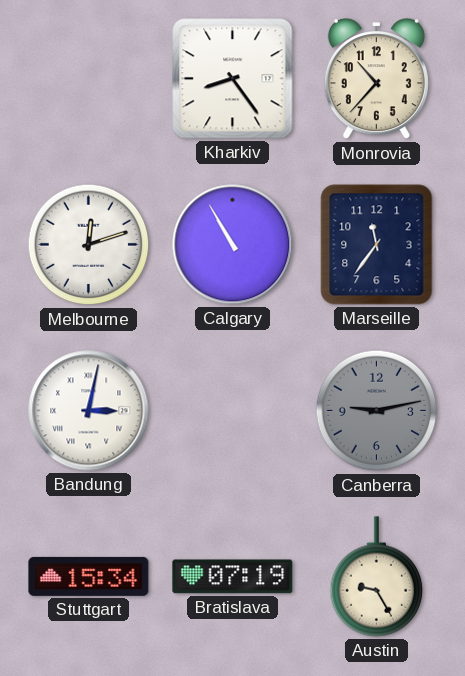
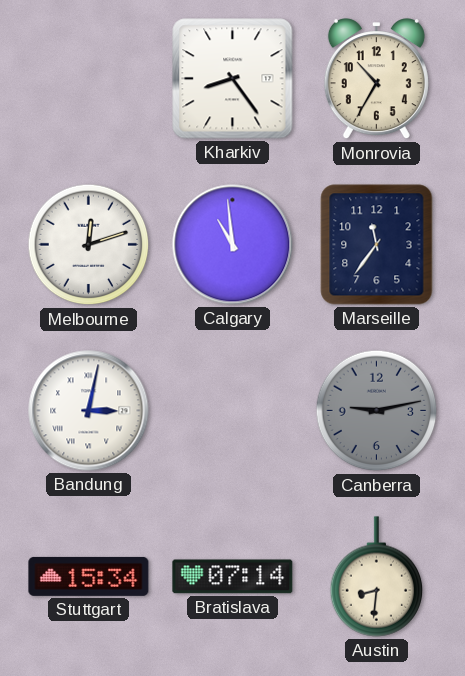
Monrovia: 10:37 -> 10:35
Calgary: 10:55 -> 10:59
Bratislava: 07:19 -> 07:14
Austin: 9:25 -> 8:31
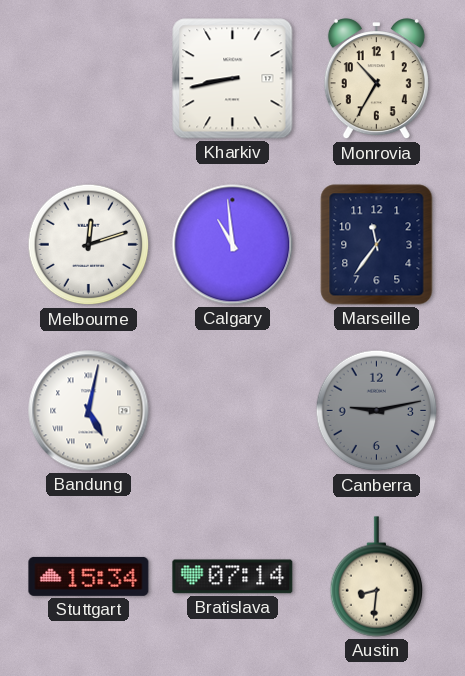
Kharkiv: 8:24 -> 8:43
Bandung: 3:02 -> 5:02
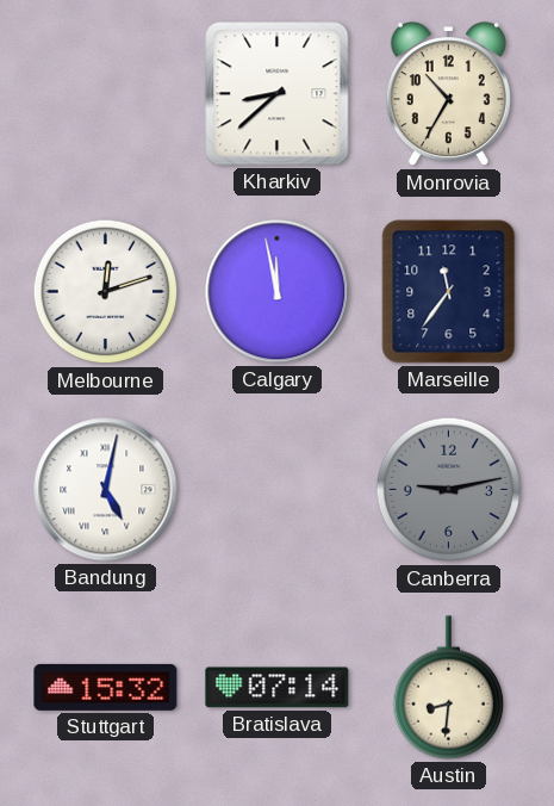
Kharkiv: 8:43 -> 8:38
Calgary: 10:59 -> 11:58
Stuttgart: 15:34 -> 15:32
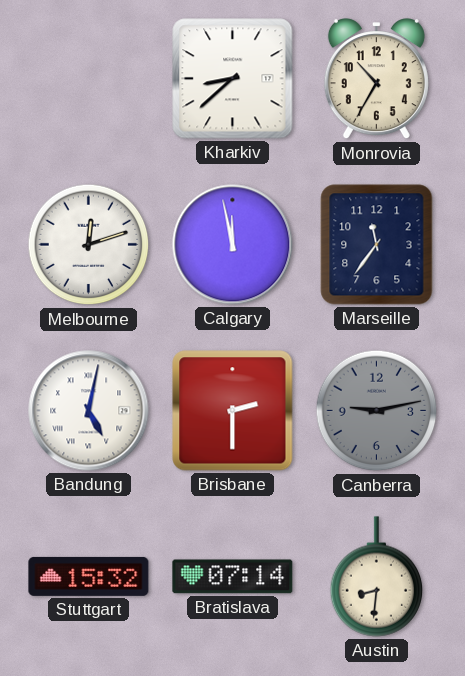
Brisbane: none -> 2:30
